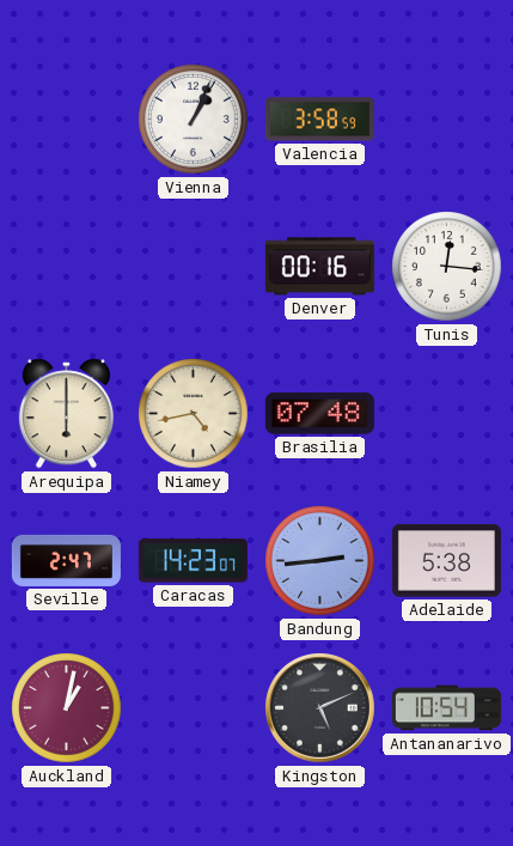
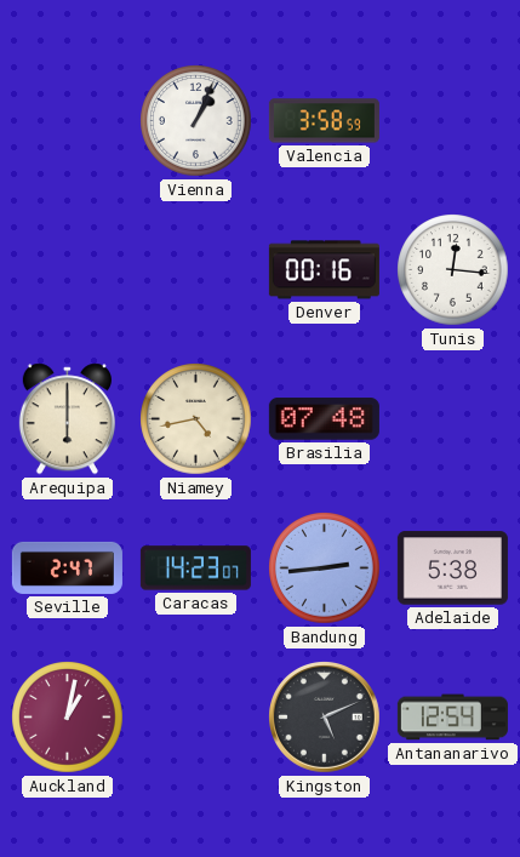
Antananarivo: 10:54 -> 12:54
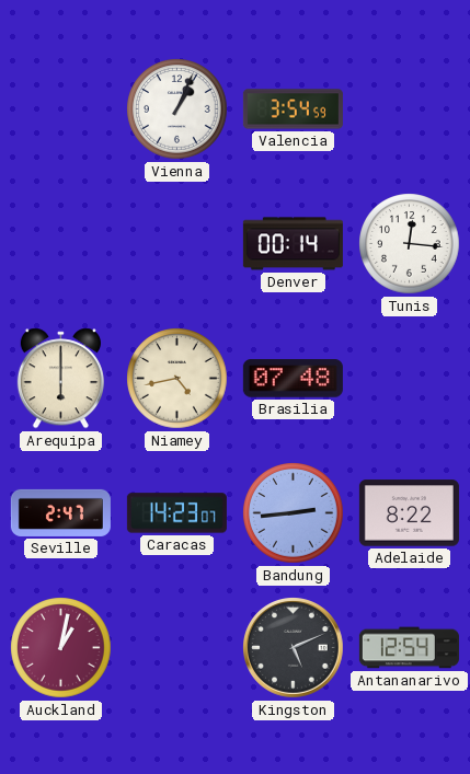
Valencia: 3:58 -> 3:54
Denver: 00:16 -> 00:14
Adelaide: 5:38 -> 8:22
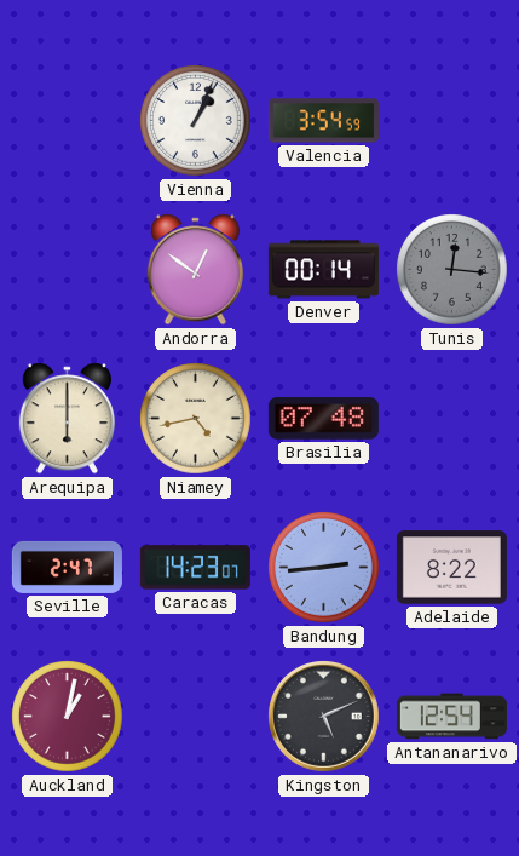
Andorra: none -> 12:51
Tunis dial: white -> grey
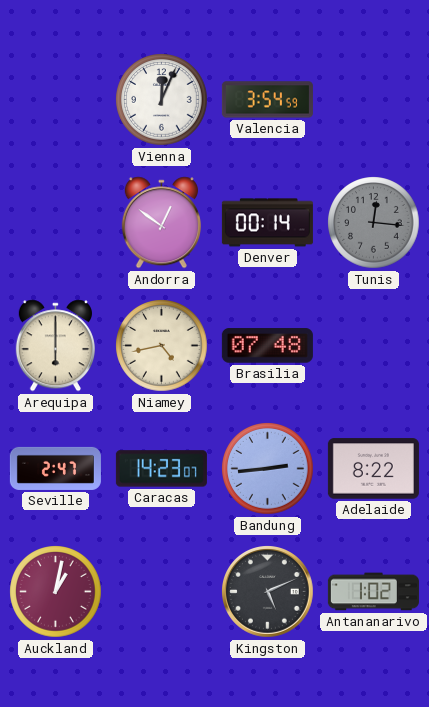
Vienna: 1:04 -> 12:04
Antananarivo: 12:54 -> 1:02
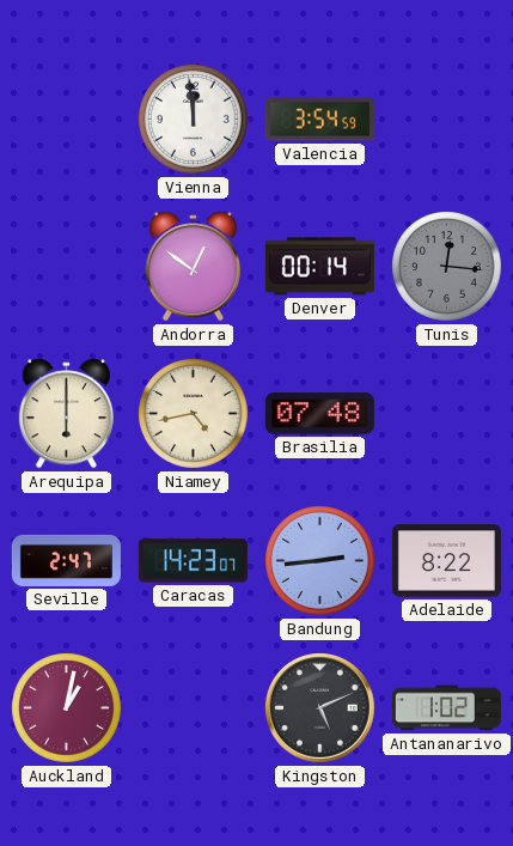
Vienna: 12:04 -> 11:59
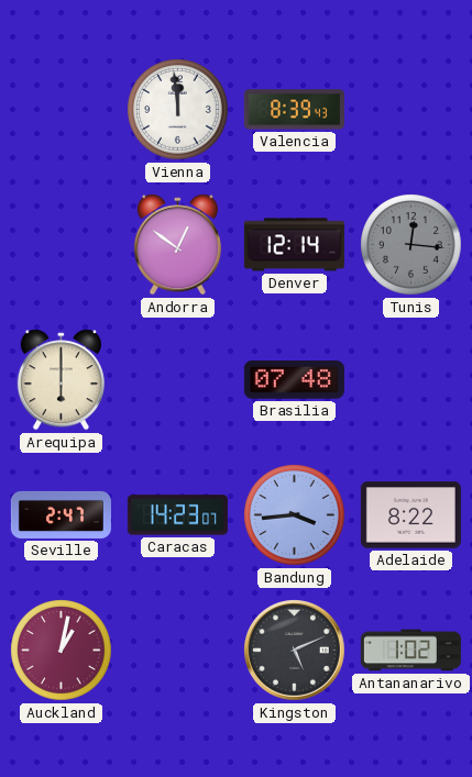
Valencia: 3:54 -> 8:39
Denver: 00:14 -> 12:14
Niamey: 4:43 -> none
Bandung: 2:44 -> 3:44
